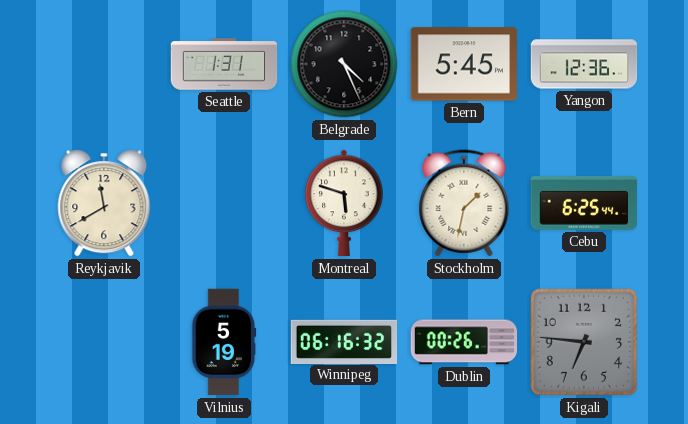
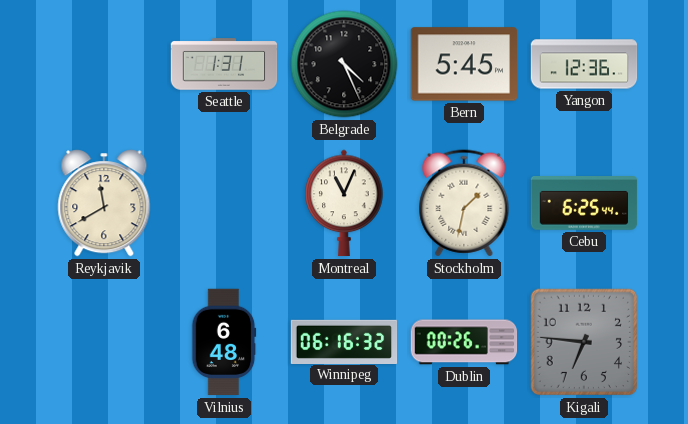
Montreal: 5:48 -> 11:04
Vilnius: 5:19 -> 6:48
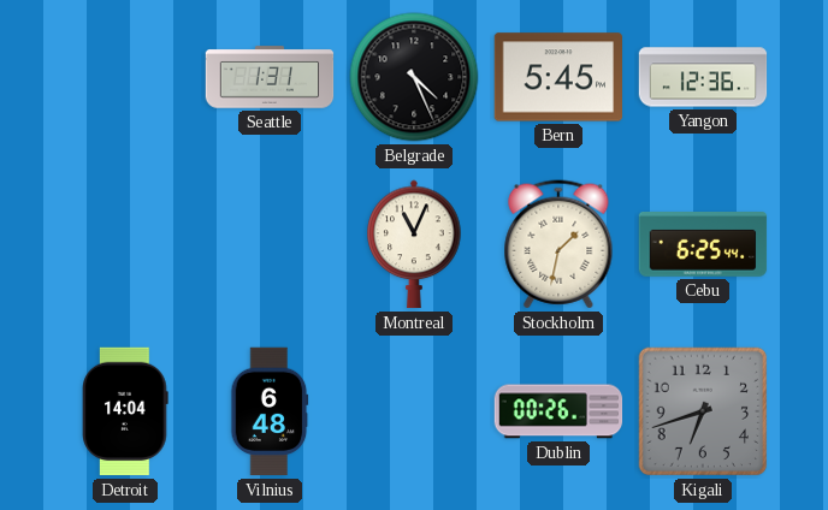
Reykjavik: 11:40 -> none
Detroit: none -> 14:04
Winnipeg: 06:16 -> none
Kigali: 6:46 -> 6:42
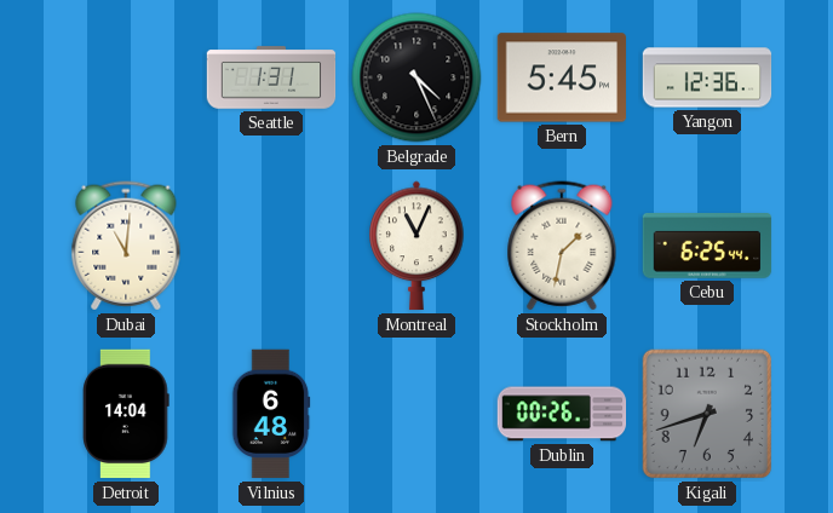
Dubai: none -> 11:01
